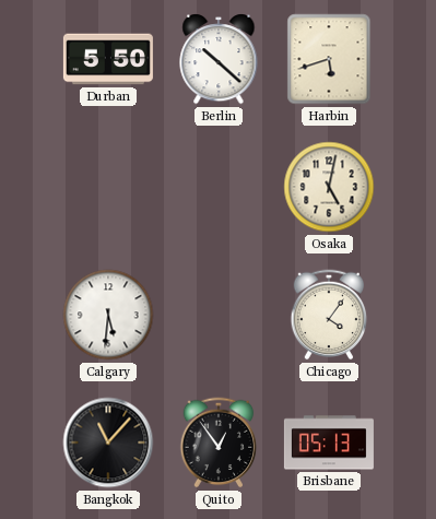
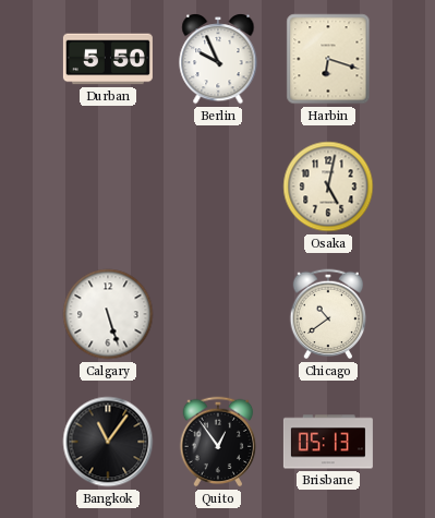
Berlin: 10:22 -> 9:56
Harbin: 5:42 -> 6:18
Calgary: 5:31 -> 5:27
Chicago: 4:06 -> 10:39
Bangkok: 11:07 -> 11:06
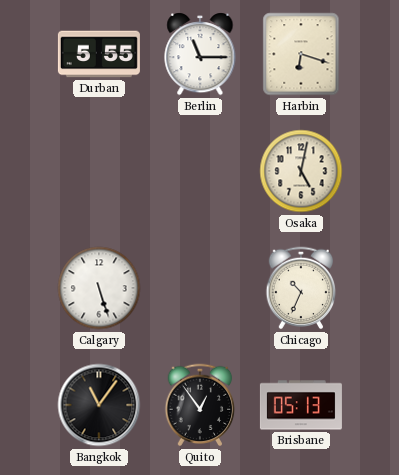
Durban: 5:50 -> 5:55
Berlin: 9:56 -> 11:15
Chicago: 10:39 -> 10:34
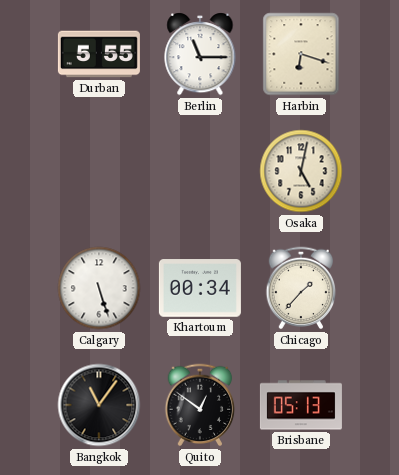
Khartoum: none -> 00:34
Chicago: 10:34 -> 1:37
Quito: 12:54 -> 12:51
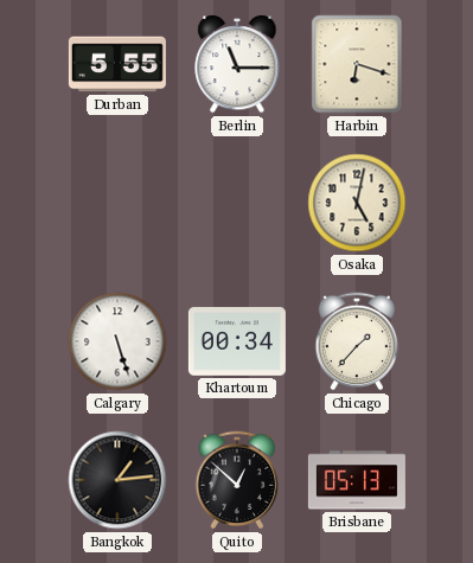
Bangkok: 11:06 -> 1:14
Quito: 12:51 -> 12:52
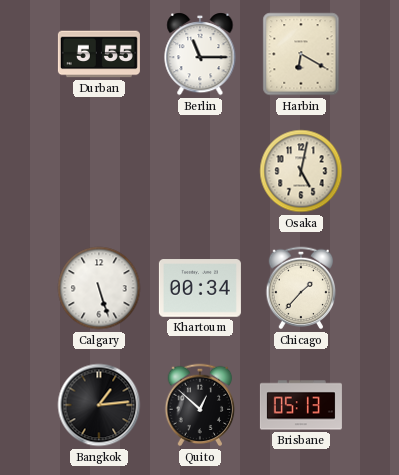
Harbin: 6:18 -> 6:20
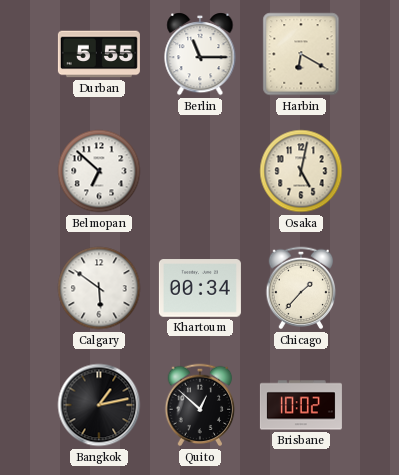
Belmopan: none -> 6:52
Calgary: 5:27 -> 5:51
Bangkok: 1:14 -> 1:13
Brisbane: 05:13 -> 10:02
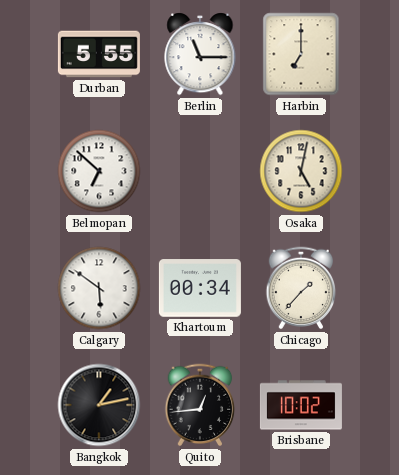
Harbin: 6:20 -> 7:00
Quito: 12:52 -> 12:44
